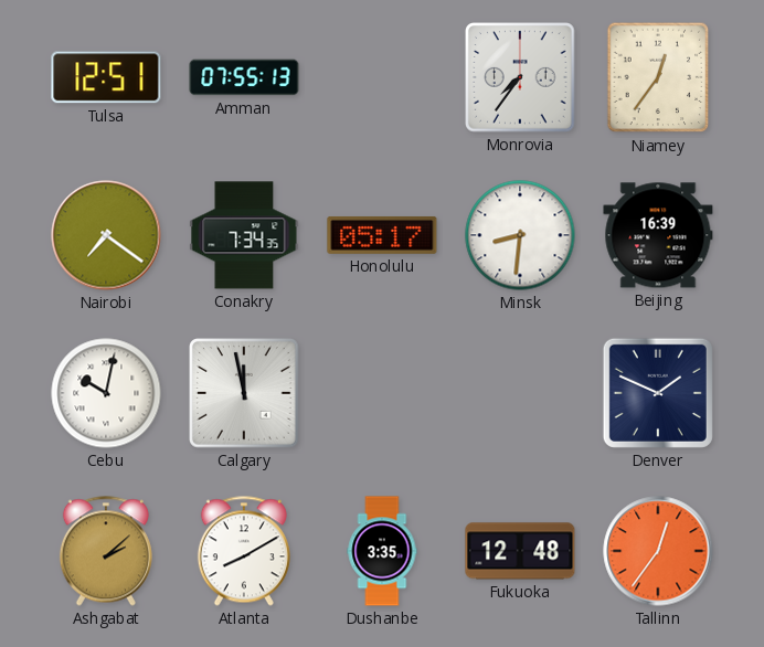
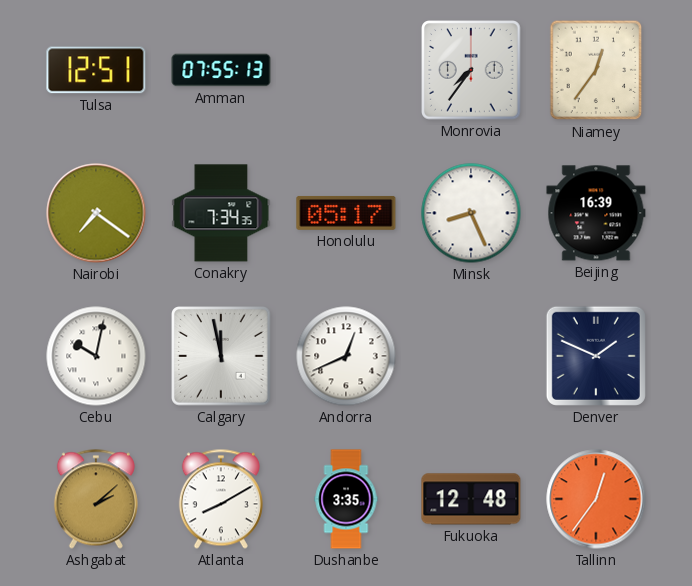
Minsk: 8:31 -> 8:26
Andorra: none -> 12:41
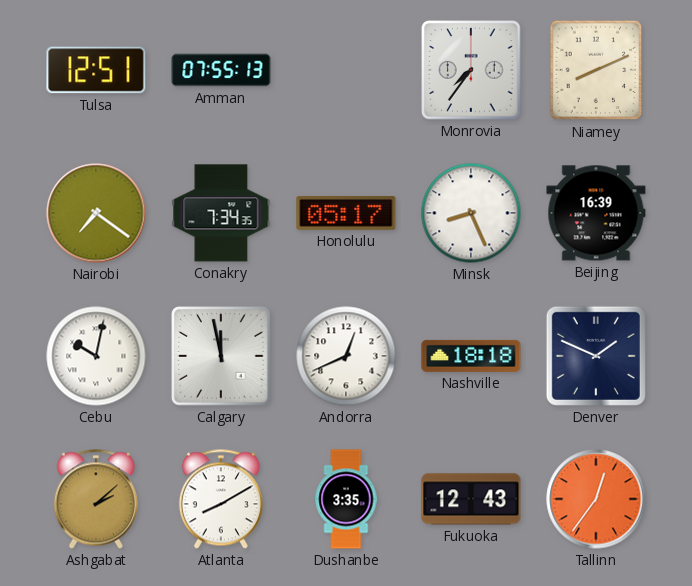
Niamey: 12:36 -> 8:11
Nashville: none -> 18:18
Fukuoka: 12:48 -> 12:43
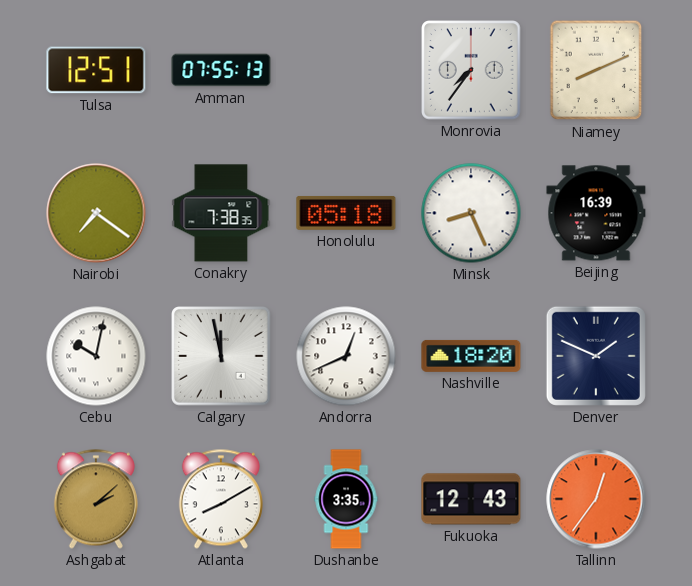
Conakry: 7:34 -> 7:38
Honolulu: 05:17 -> 05:18
Nashville: 18:18 -> 18:20
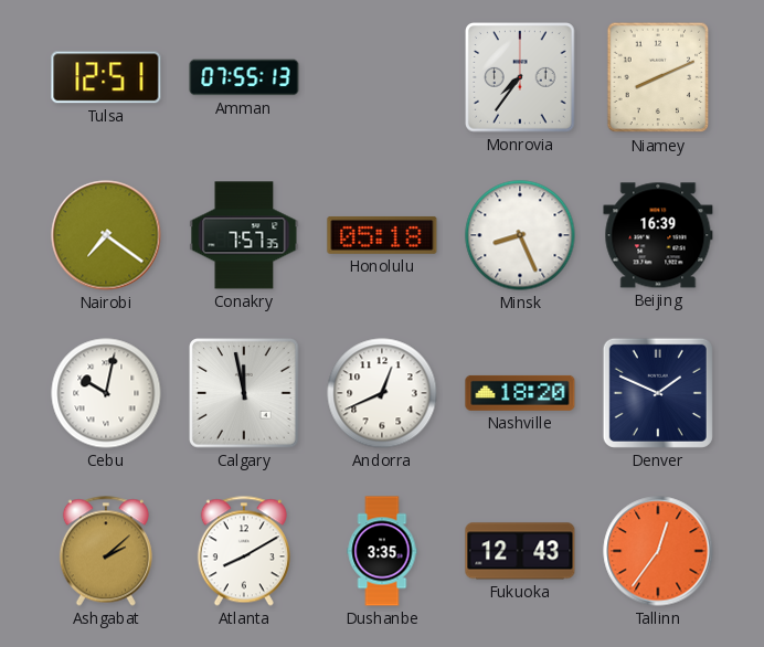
Conakry: 7:38 -> 7:57
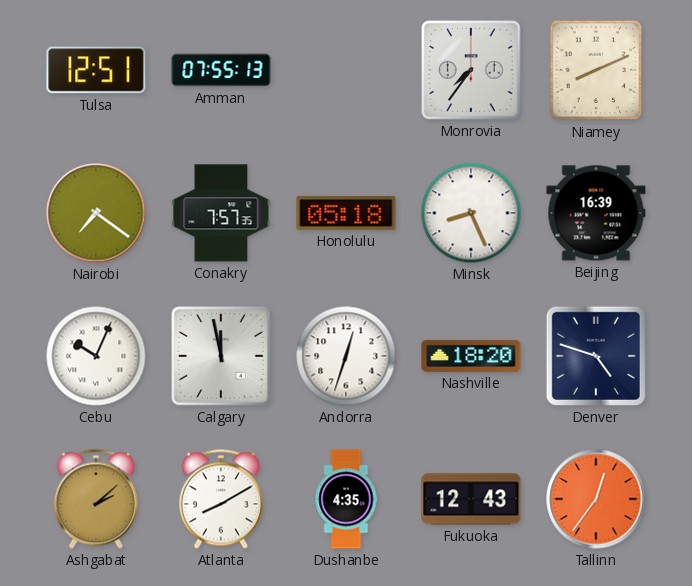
Cebu: 10:02 -> 10:04
Andorra: 12:41 -> 12:33
Denver: 1:49 -> 4:48
Dushanbe: 3:35 -> 4:35
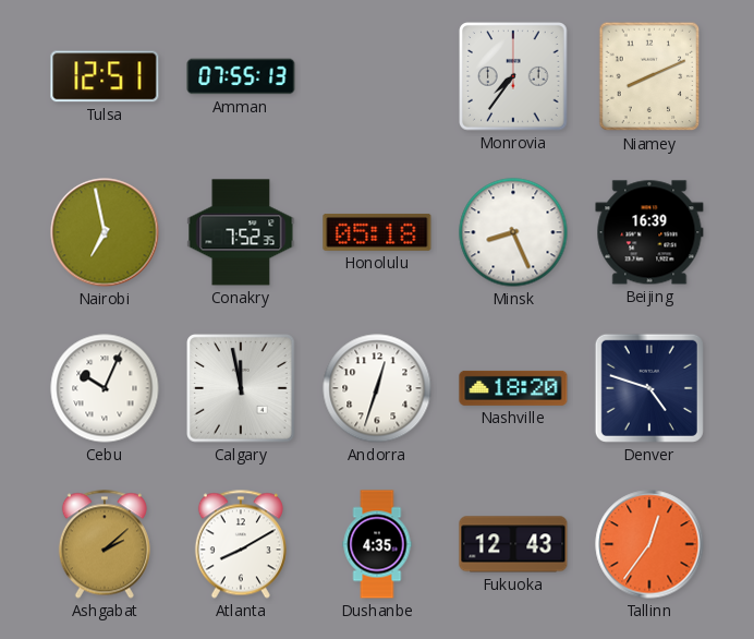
Nairobi: 7:21 -> 6:58
Conakry: 7:57 -> 7:52
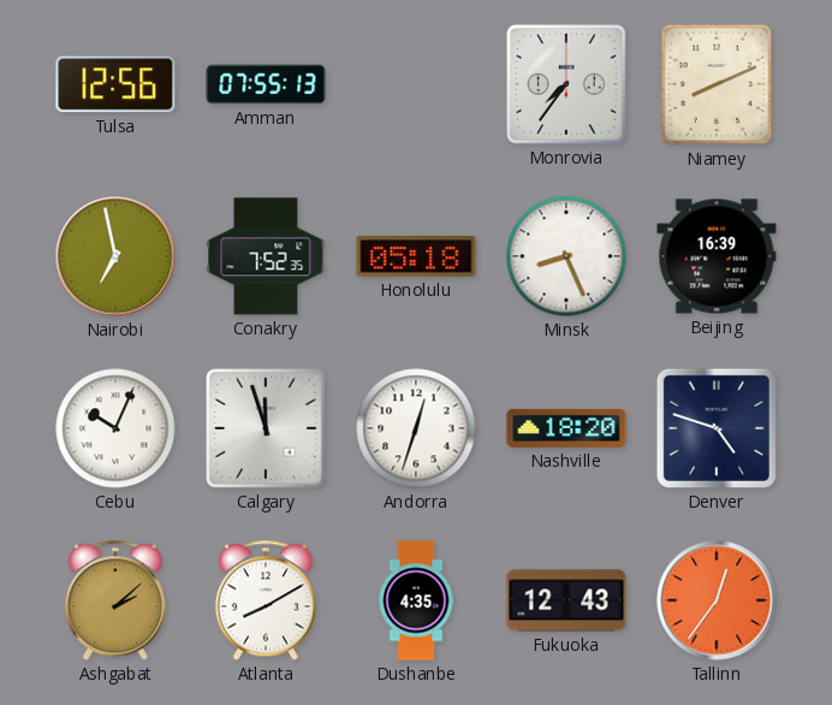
Tulsa: 12:51 -> 12:56
Calgary: 11:58 -> 11:57
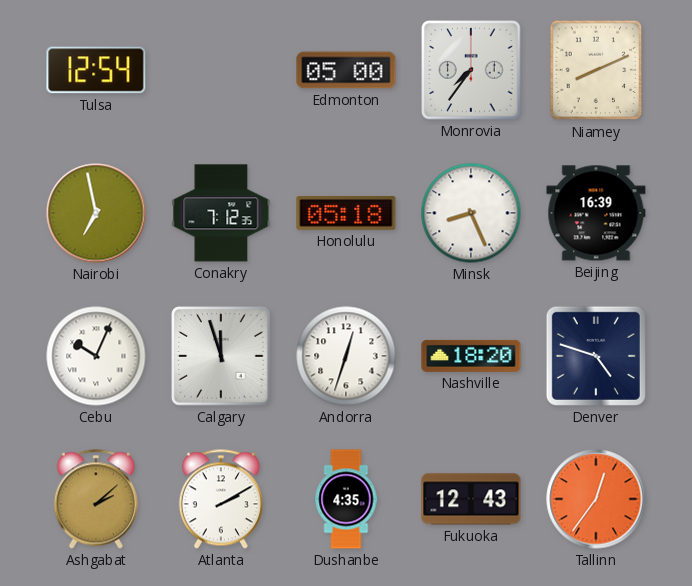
Tulsa: 12:56 -> 12:54
Amman: 07:55 -> none
Edmonton: none -> 05:00
Conakry: 7:52 -> 7:12
Atlanta: 8:10 -> 2:10
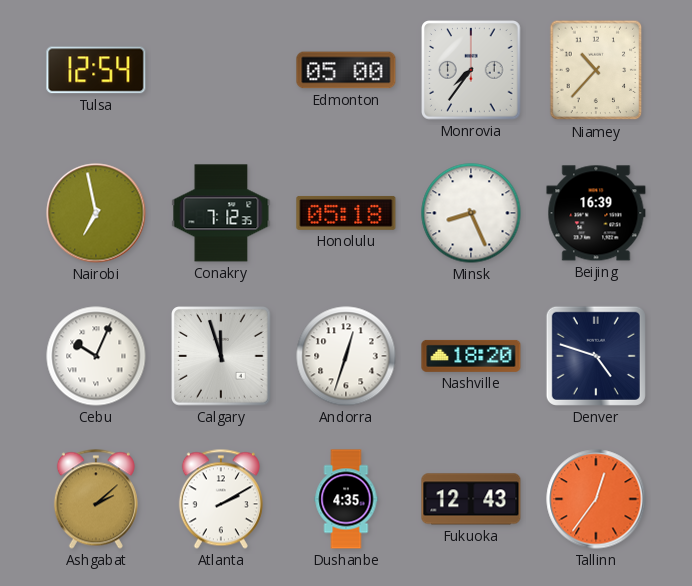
Niamey: 8:11 -> 10:37
